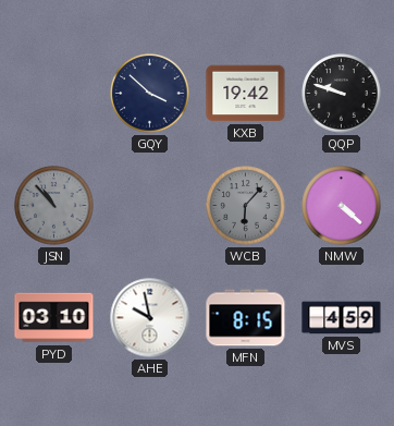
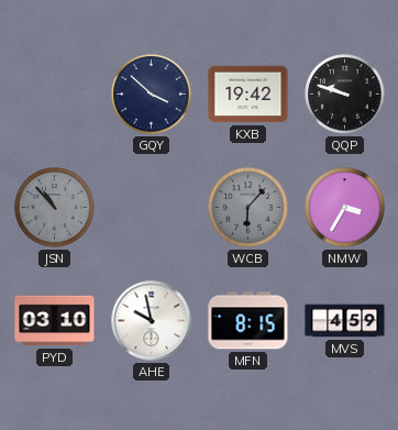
NMW: 4:22 -> 3:35
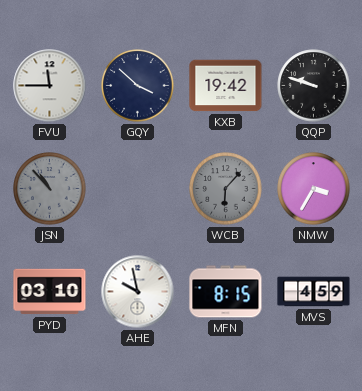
FVU: none -> 11:45
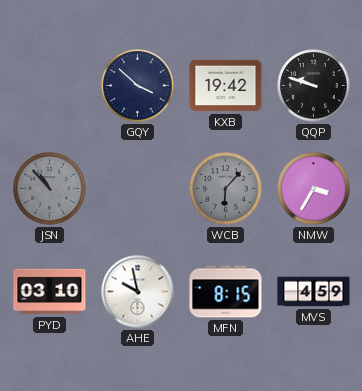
FVU: 11:45 -> none
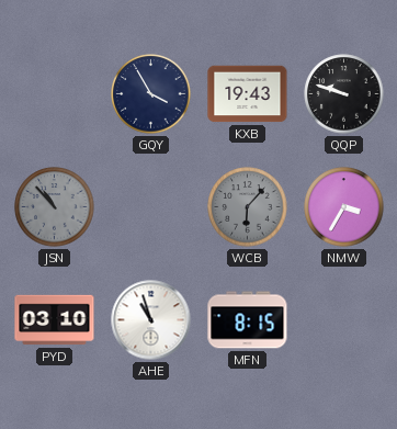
GQY: 3:52 -> 3:55
KXB: 19:42 -> 19:43
AHE: 9:58 -> 10:57
MVS: 4:59 -> none
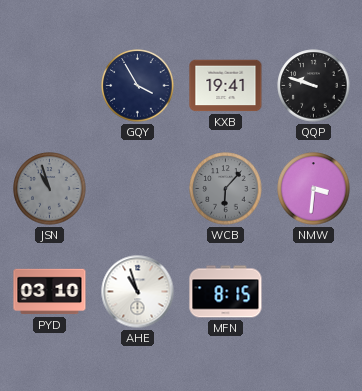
KXB: 19:43 -> 19:41
JSN: 10:53 -> 10:57
NMW: 3:35 -> 3:31
